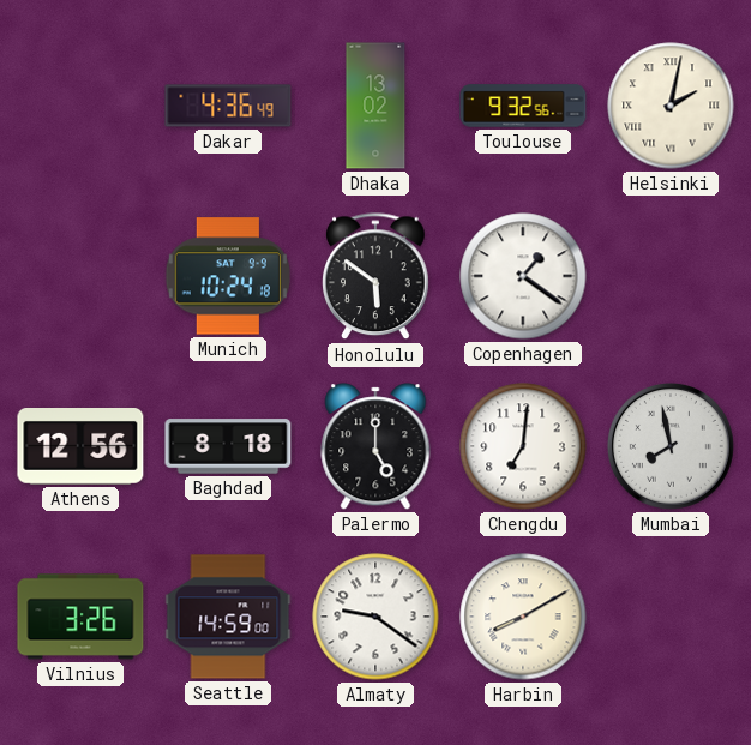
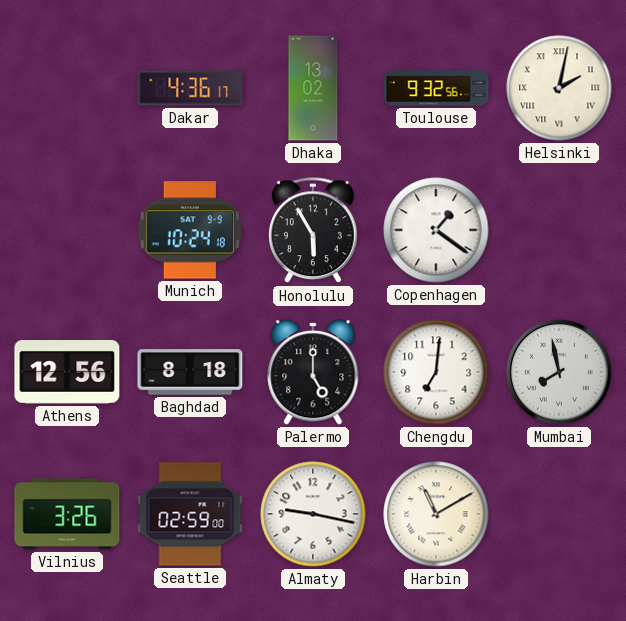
Dakar: 4:36:49 -> 4:36:17
Honolulu: 5:51 -> 5:55
Seattle: 14:59 -> 02:59
Almaty: 9:21 -> 9:17
Harbin: 8:10 -> 11:10
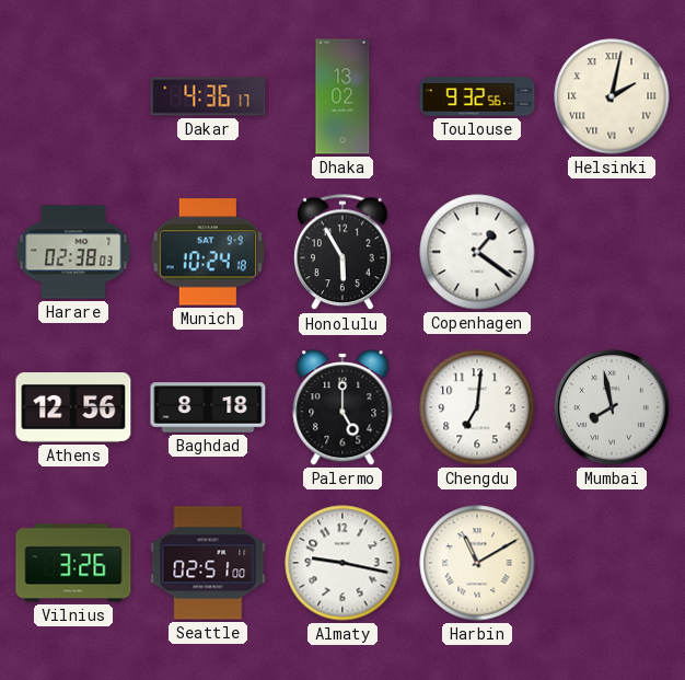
Harare: none -> 02:38
Seattle: 02:59 -> 02:51
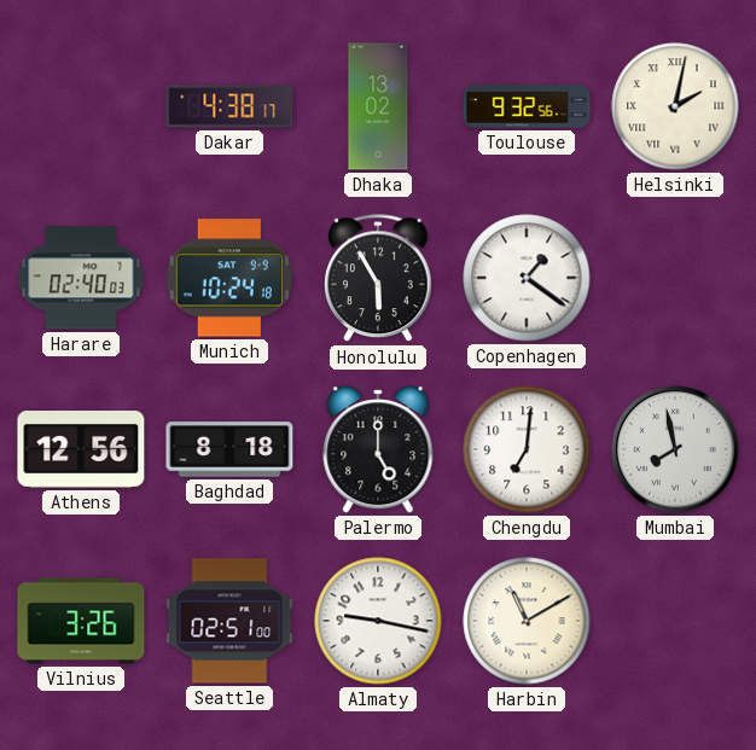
Dakar: 4:36 -> 4:38
Harare: 02:38 -> 02:40
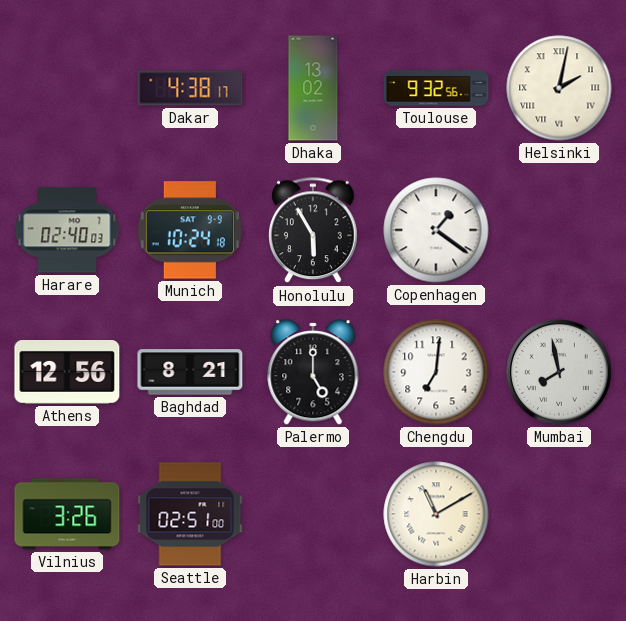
Baghdad: 8:18 -> 8:21
Almaty: 9:17 -> none
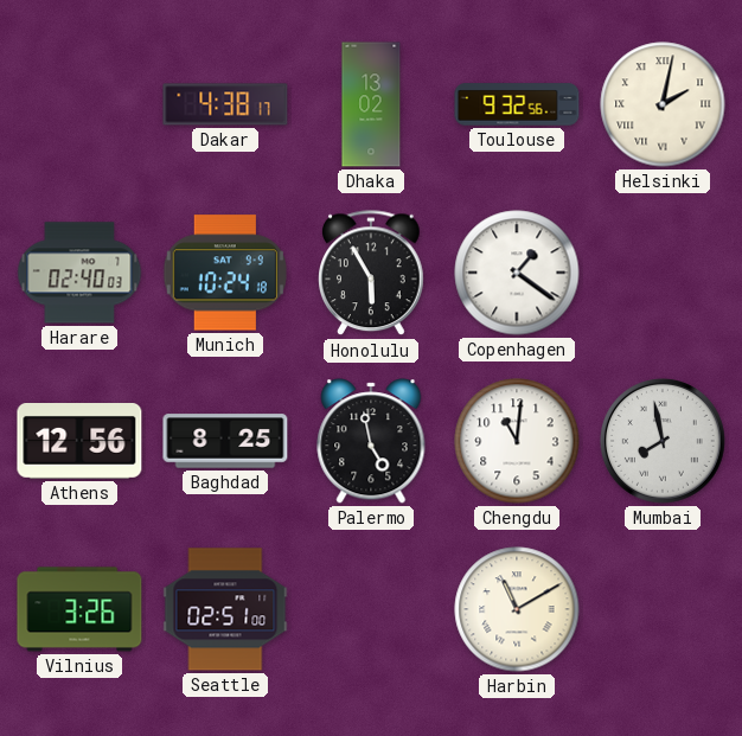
Baghdad: 8:21 -> 8:25
Palermo: 5:00 -> 4:58
Chengdu: 7:01 -> 11:01
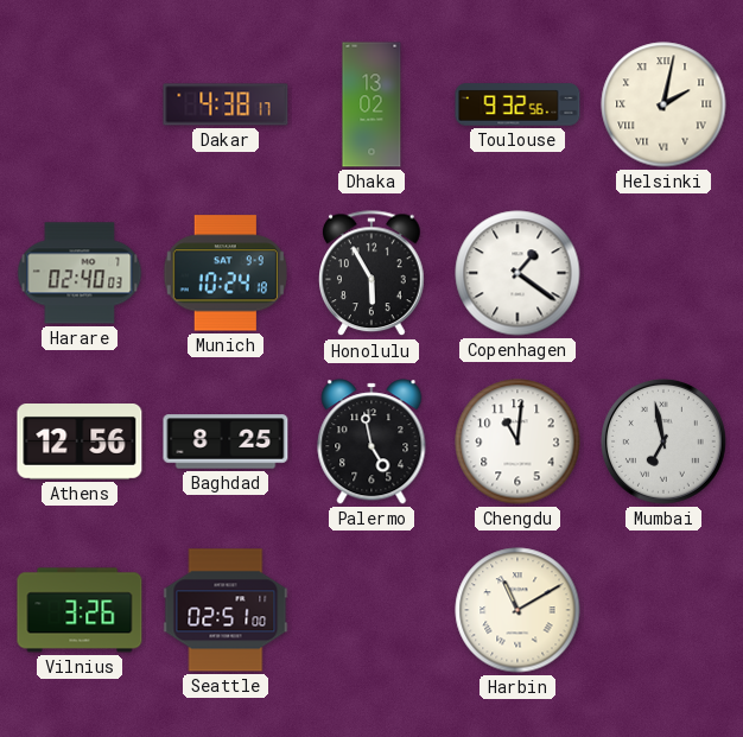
Mumbai: 7:58 -> 6:58
